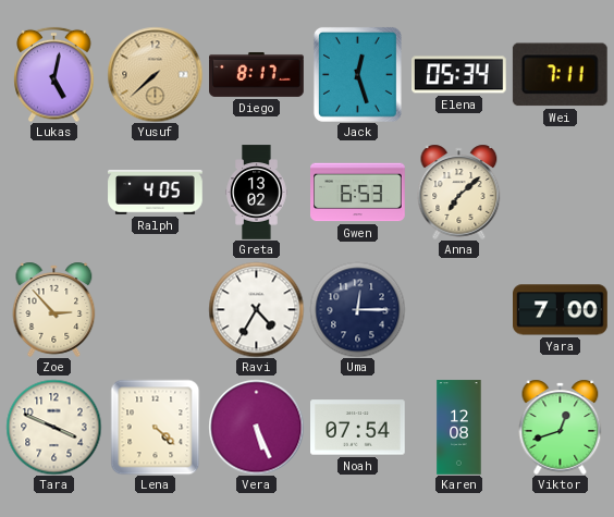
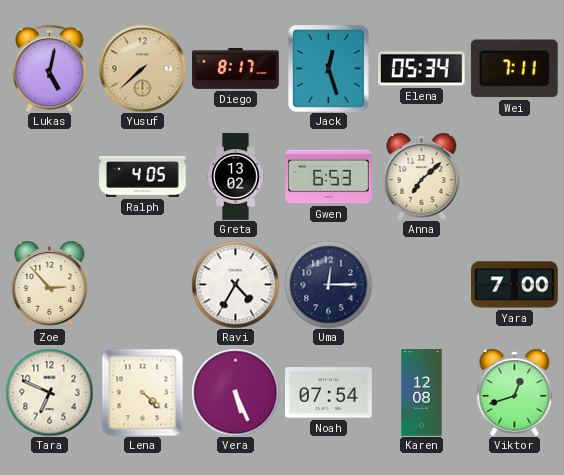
Tara: 3:49 -> 6:49
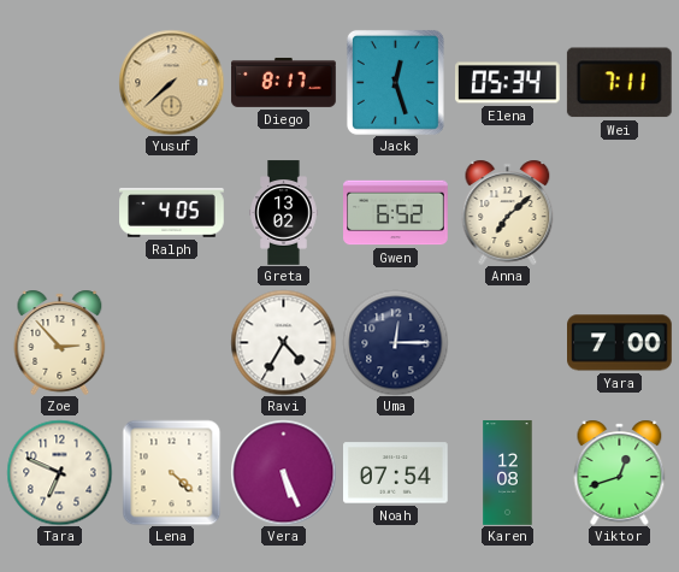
Lukas: 5:02 -> none
Gwen: 6:53 -> 6:52
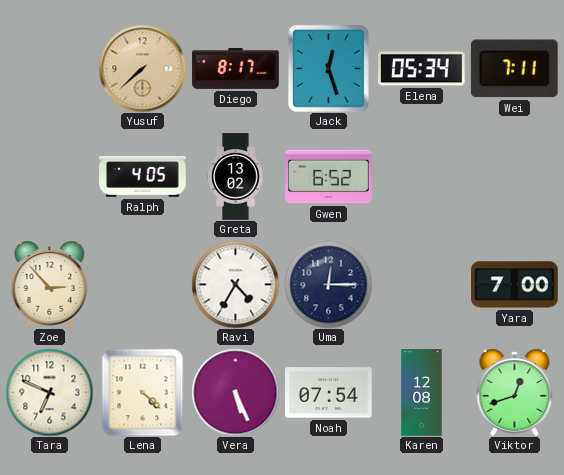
Anna: 7:08 -> none
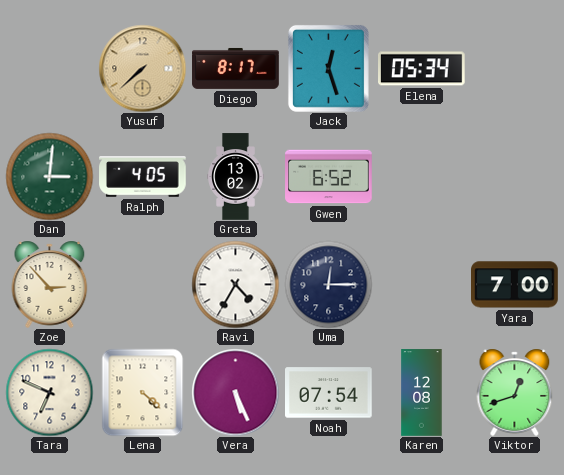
Wei: 7:11 -> none
Dan: none -> 3:01
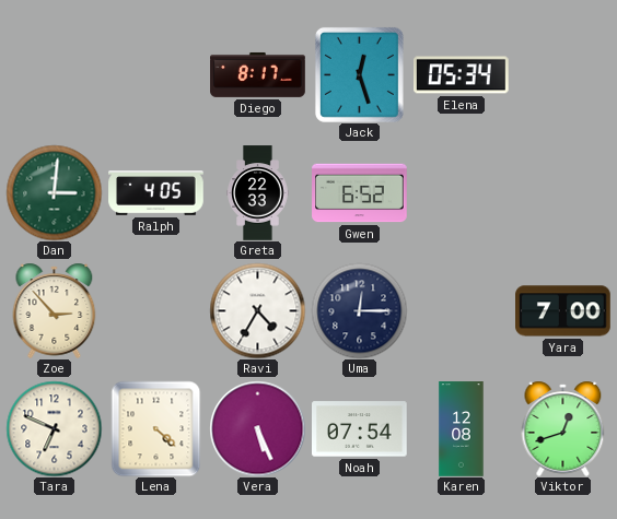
Yusuf: 7:38 -> none
Greta: 13:02 -> 22:33
